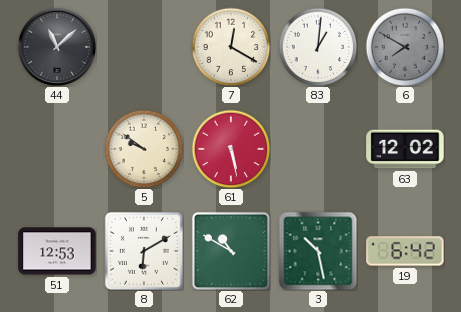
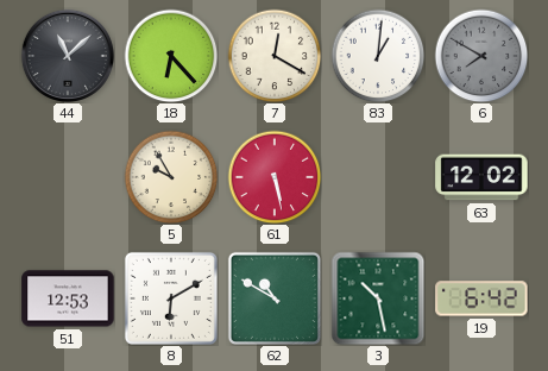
18: none -> 6:23
5: 9:51 -> 9:55
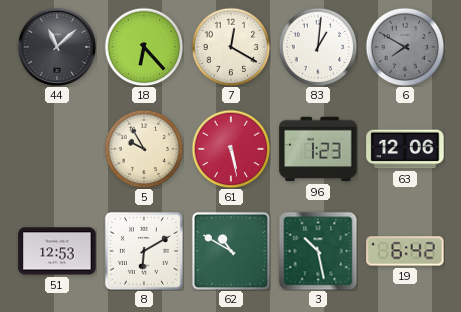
96: none -> 1:23
63: 12:02 -> 12:06
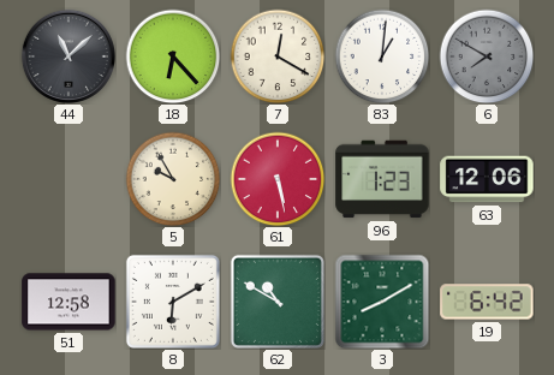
51: 12:53 -> 12:58
3: 10:28 -> 8:10
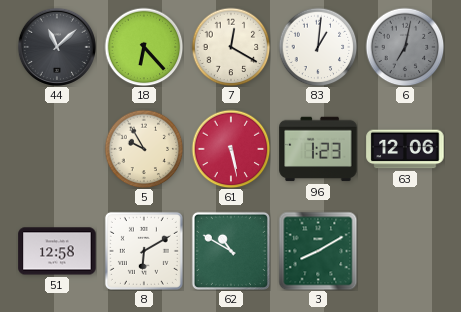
6: 7:50 -> 7:02
19: 6:42 -> none
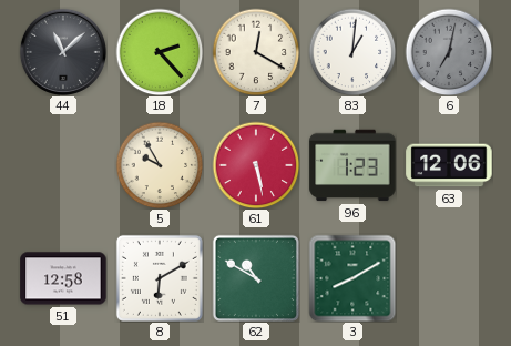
18: 6:23 -> 2:23
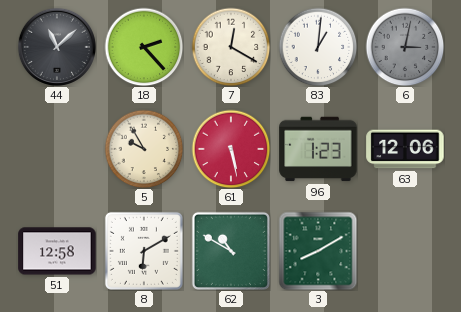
6: 7:02 -> 3:02
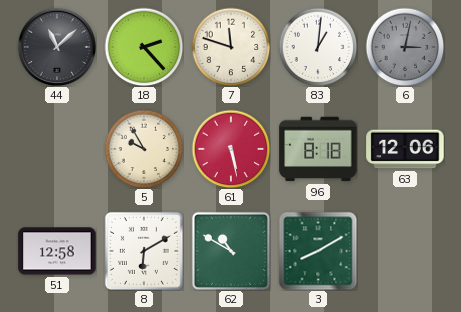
7: 12:20 -> 11:48
96: 1:23 -> 8:18
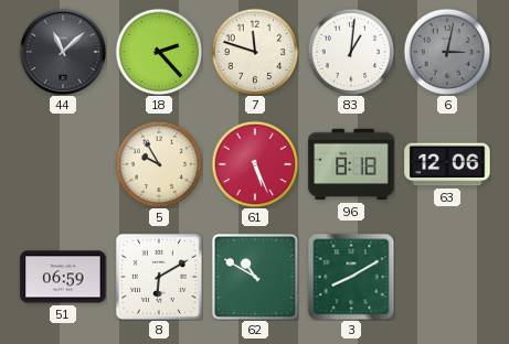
61: 5:28 -> 5:26
51: 12:58 -> 06:59
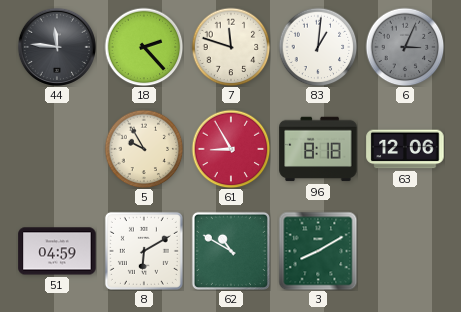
44: 11:08 -> 11:46
6: 3:02 -> 3:04
61: 5:26 -> 8:55
51: 06:59 -> 04:59
